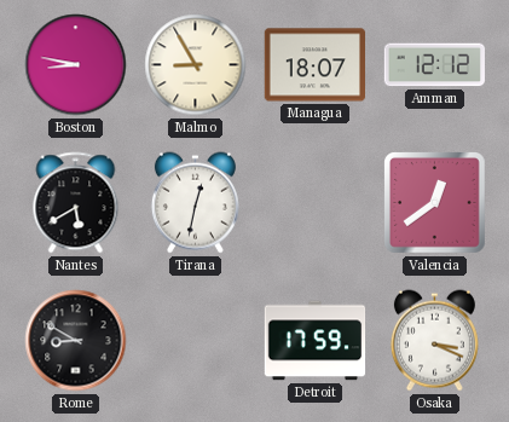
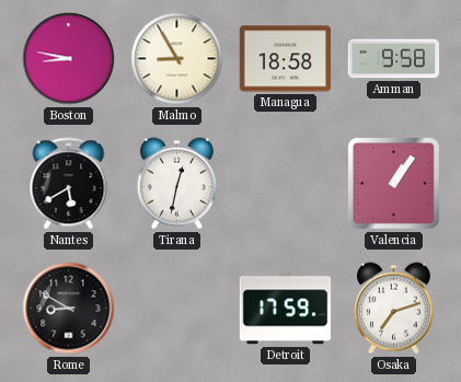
Managua: 18:07 -> 18:58
Amman: 12:12 -> 9:58
Valencia: 12:39 -> 1:06
Osaka: 3:19 -> 7:12
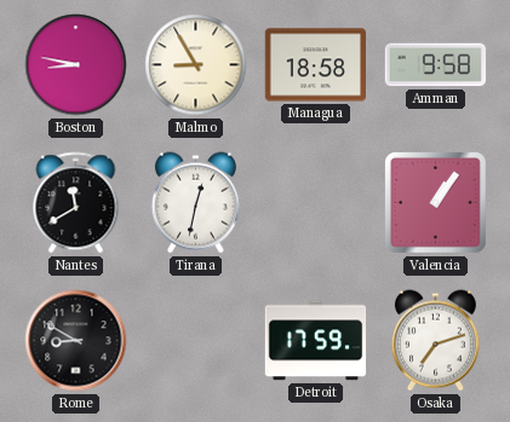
Nantes: 5:40 -> 11:40
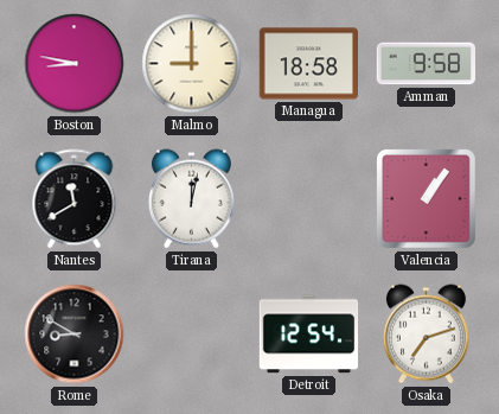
Malmo: 8:55 -> 9:00
Tirana: 12:32 -> 12:02
Detroit: 17:59 -> 12:54
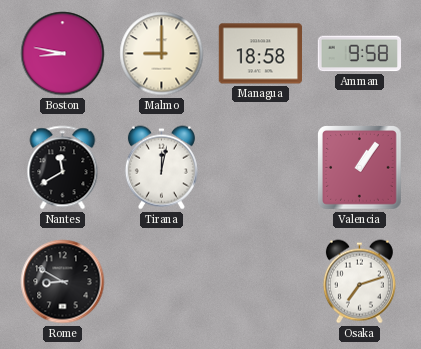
Detroit: 12:54 -> none
